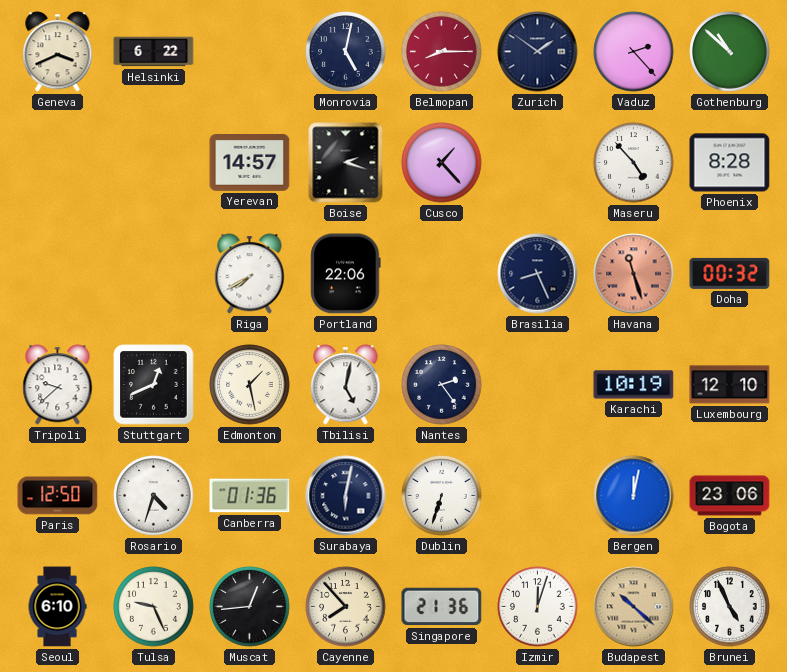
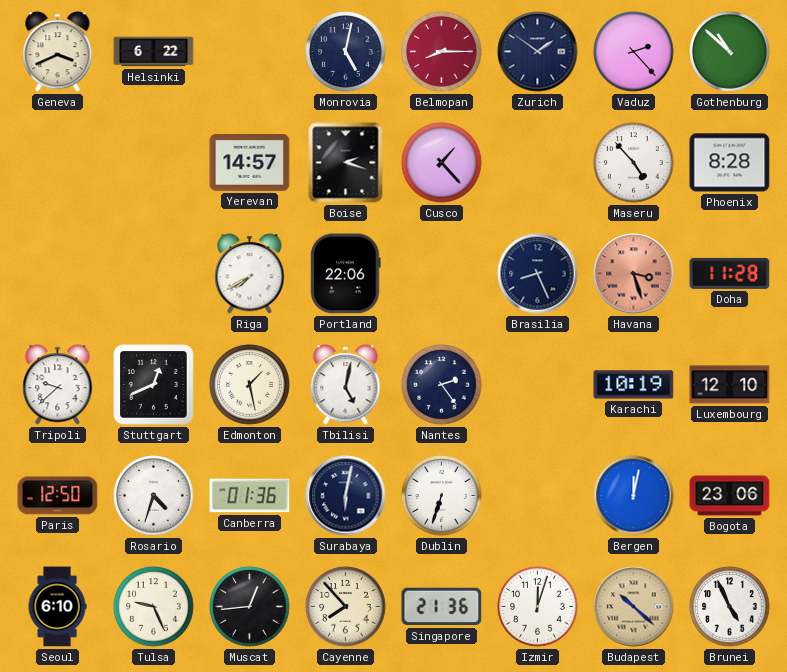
Havana: 11:27 -> 3:27
Doha: 00:32 -> 11:28
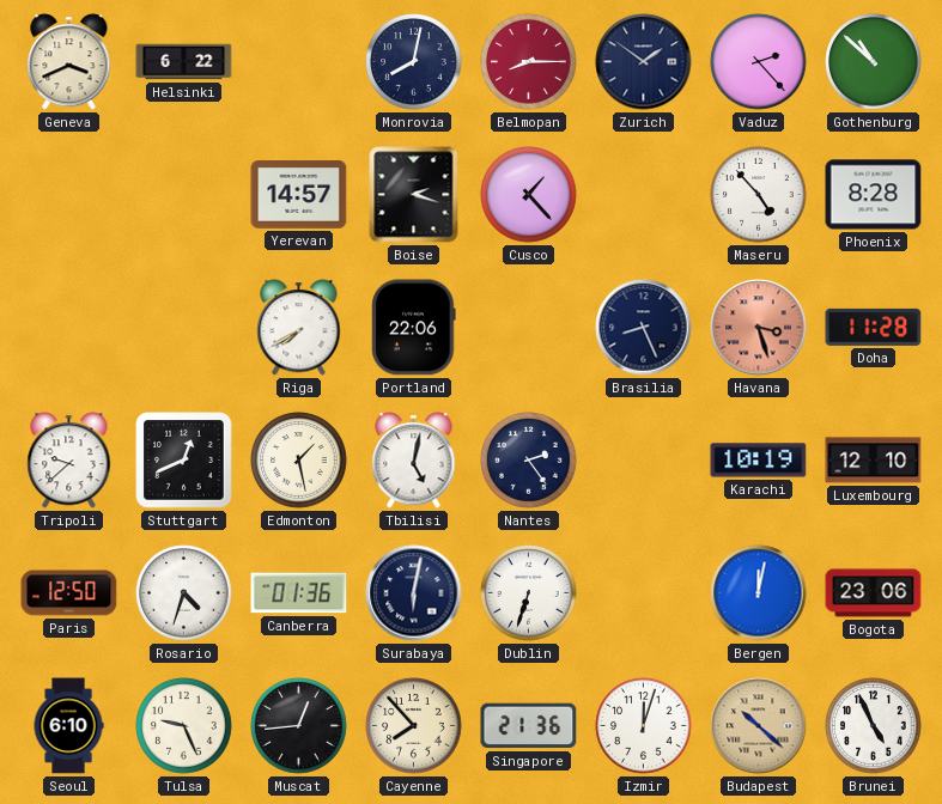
Monrovia: 5:02 -> 8:02
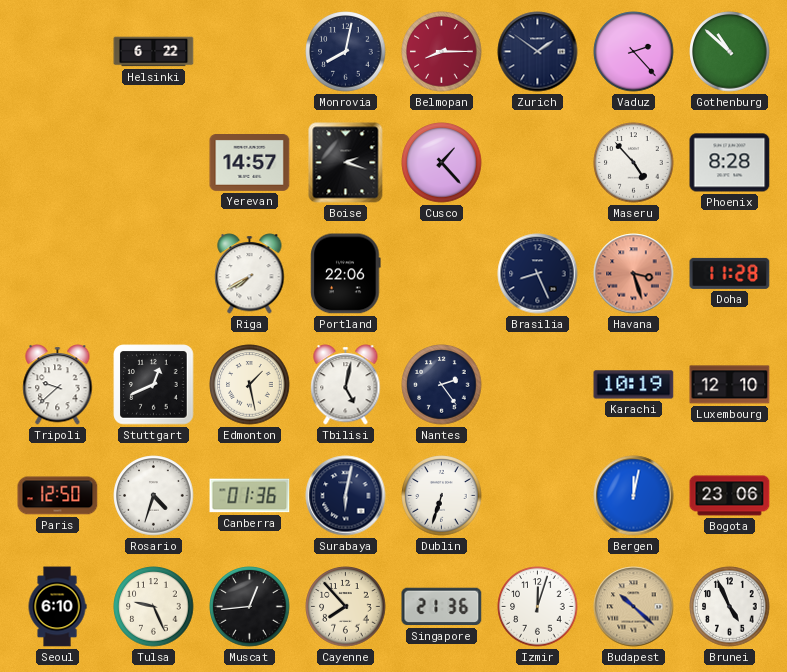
Geneva: 3:41 -> none
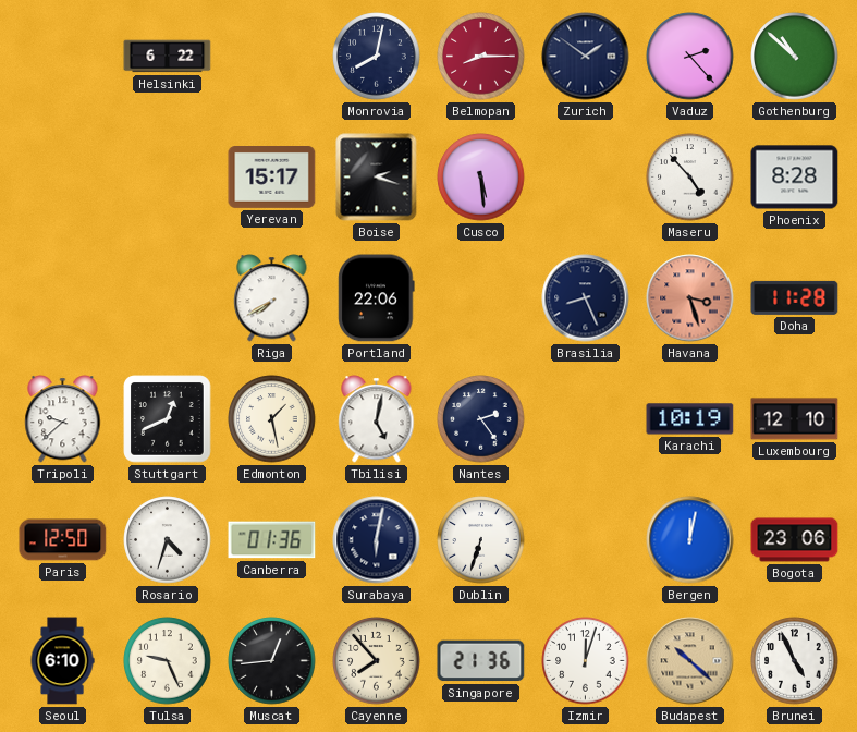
Yerevan: 14:57 -> 15:17
Cusco: 1:23 -> 5:29
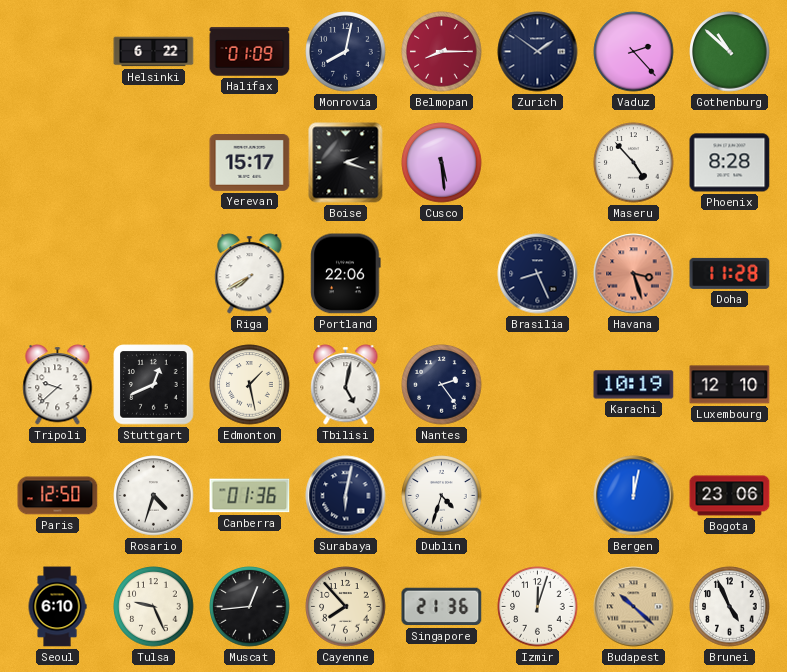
Halifax: none -> 01:09
Dublin: 6:33 -> 4:33
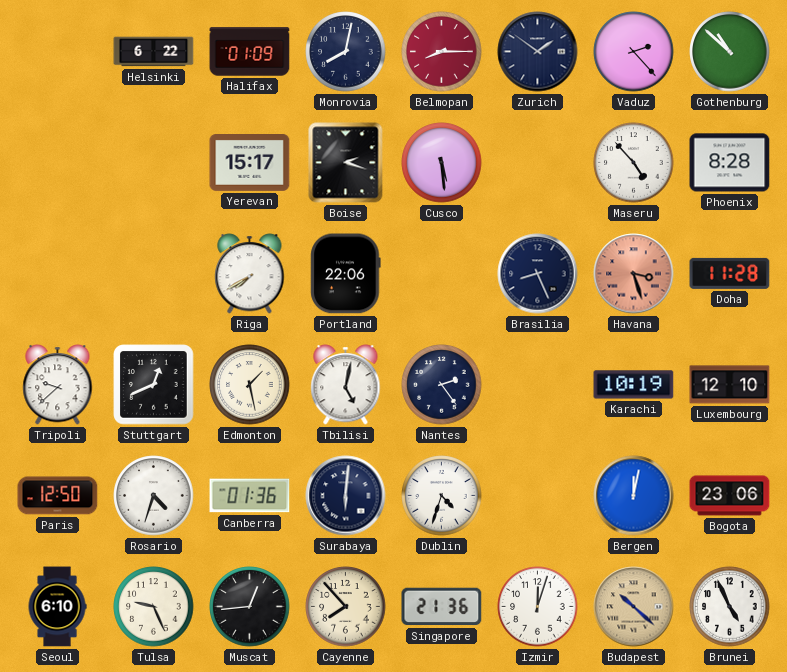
Surabaya: 6:02 -> 6:01
